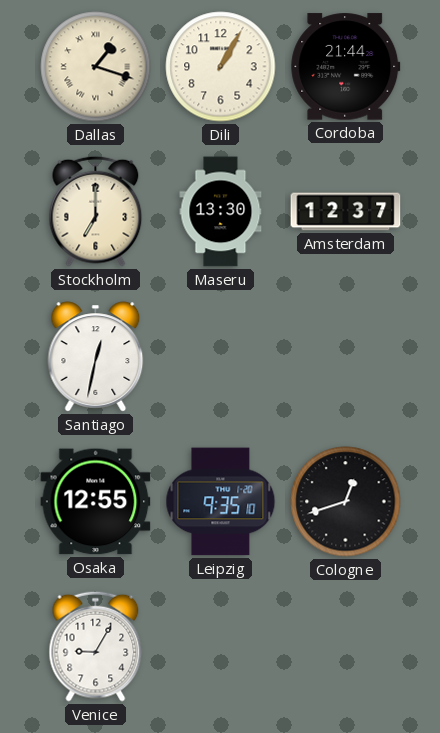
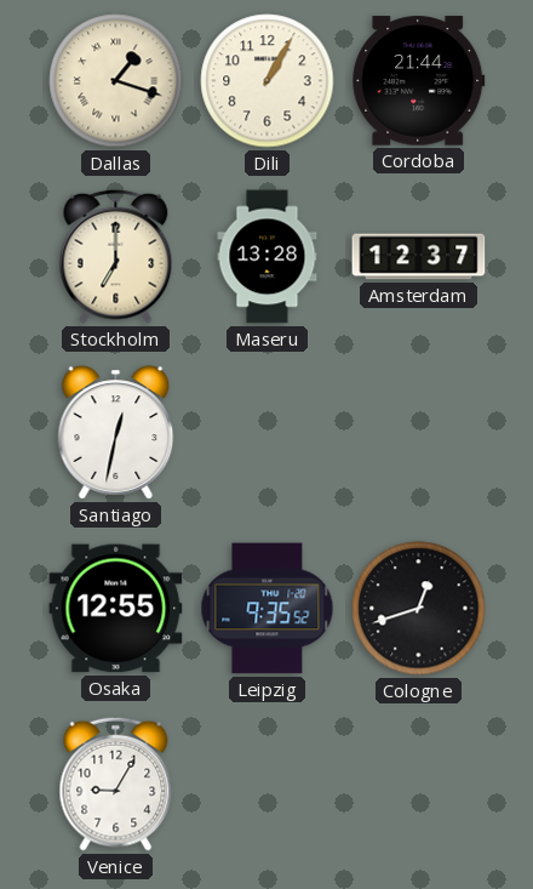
Maseru: 13:30 -> 13:28
Leipzig: 9:35:10 -> 9:35:52
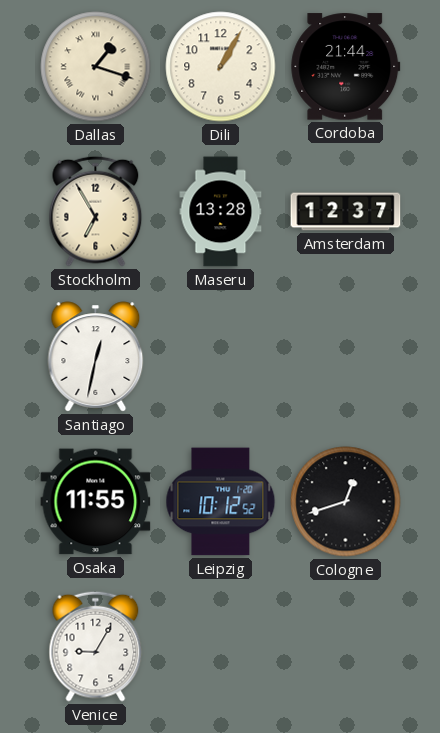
Stockholm: 7:00 -> 6:55
Osaka: 12:55 -> 11:55
Leipzig: 9:35 -> 10:12
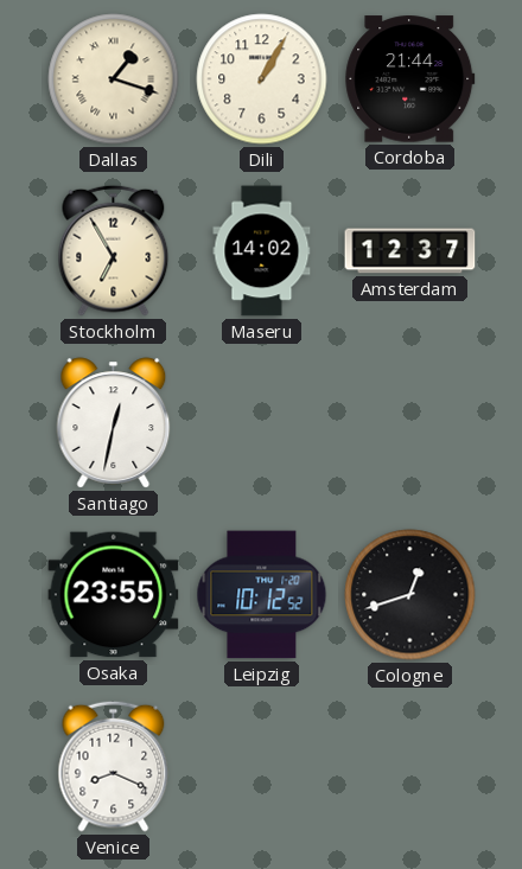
Maseru: 13:28 -> 14:02
Osaka: 11:55 -> 23:55
Venice: 9:05 -> 8:19
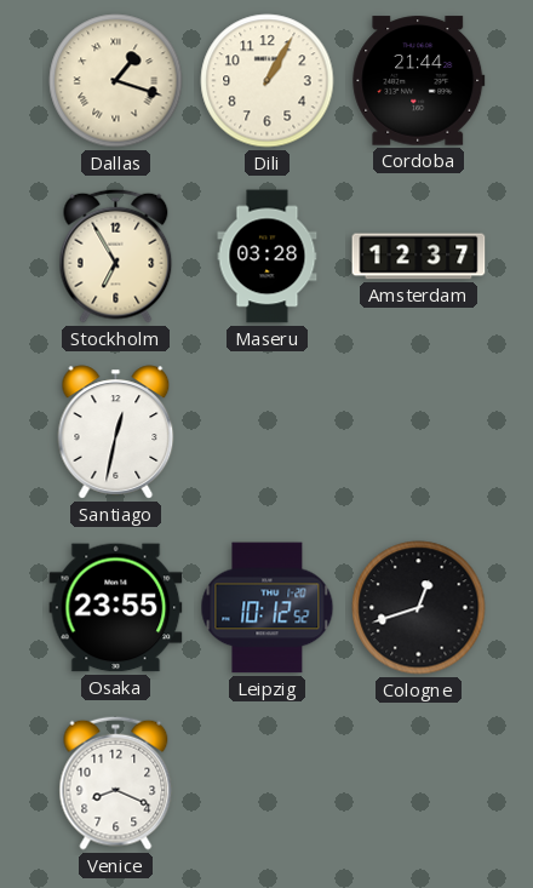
Maseru: 14:02 -> 03:28
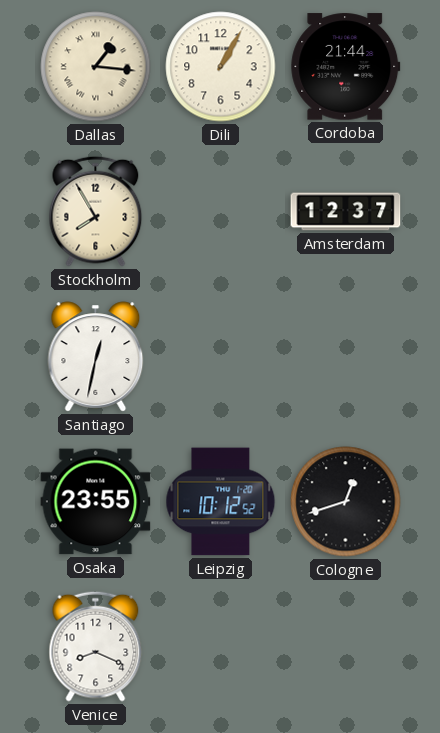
Dallas: 1:18 -> 1:16
Stockholm: 6:55 -> 7:55
Maseru: 03:28 -> none
